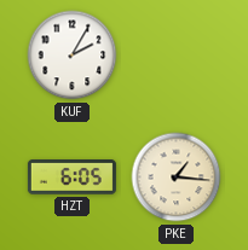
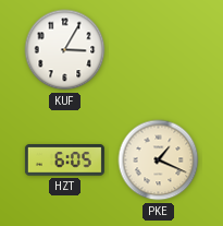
KUF: 2:05 -> 3:05
PKE: 1:16 -> 1:19
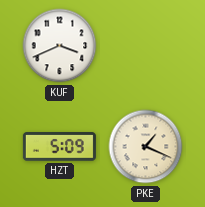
KUF: 3:05 -> 3:41
HZT: 6:05 -> 5:09
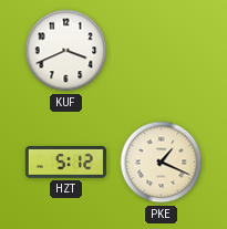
HZT: 5:09 -> 5:12
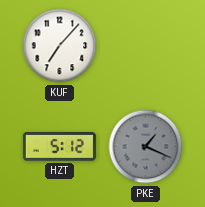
KUF: 3:41 -> 7:07
PKE dial: cream -> grey
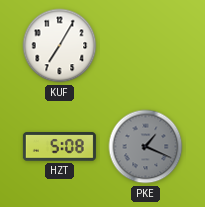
KUF: 7:07 -> 7:05
HZT: 5:12 -> 5:08
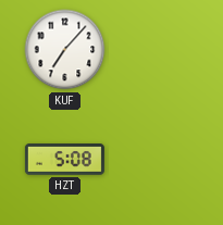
KUF: 7:05 -> 7:07
PKE: 1:19 -> none
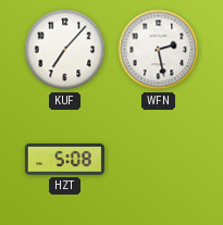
WFN: none -> 2:28
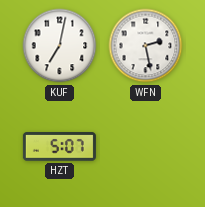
KUF: 7:07 -> 7:02
HZT: 5:08 -> 5:07
